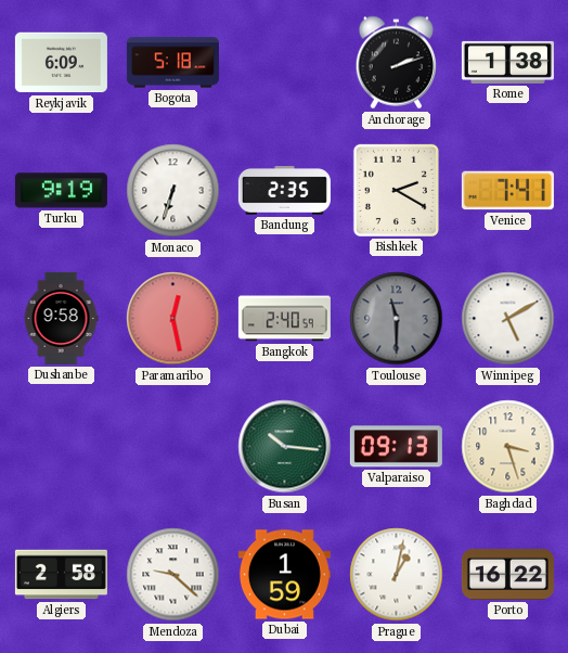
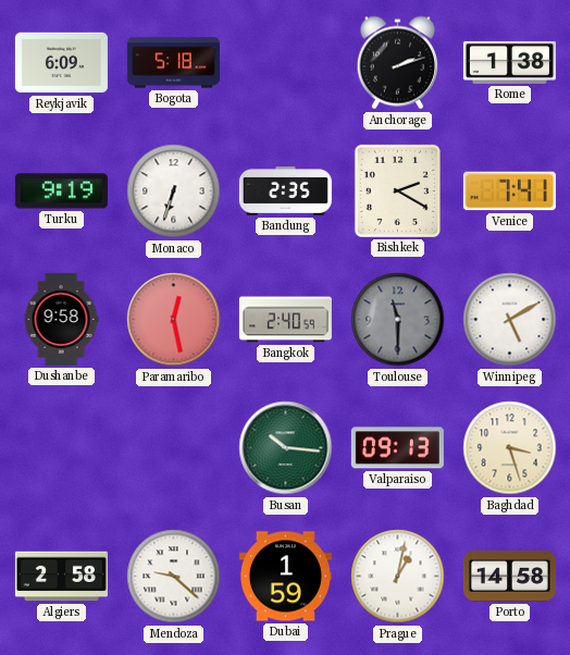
Porto: 16:22 -> 14:58
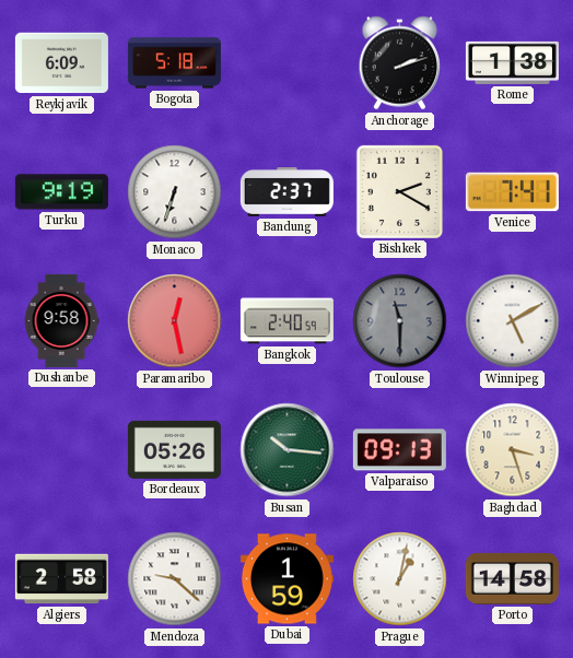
Bandung: 2:35 -> 2:37
Bordeaux: none -> 05:26
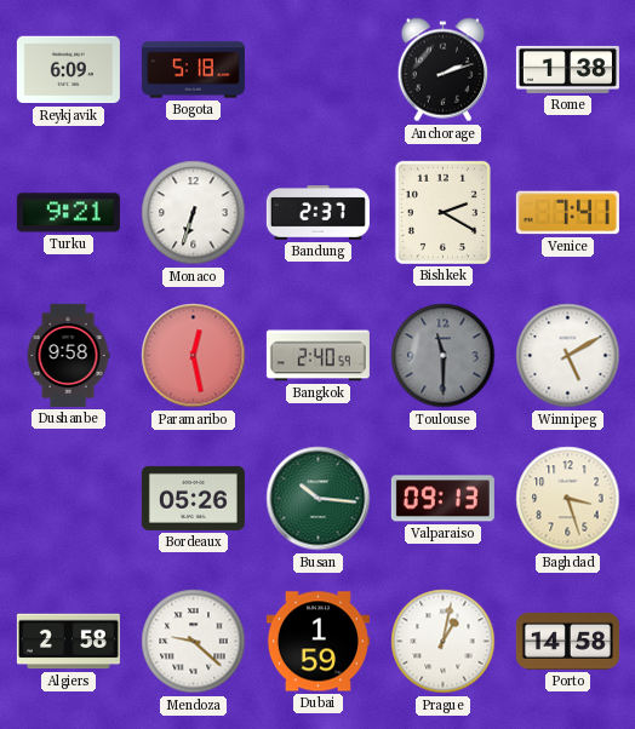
Turku: 9:19 -> 9:21
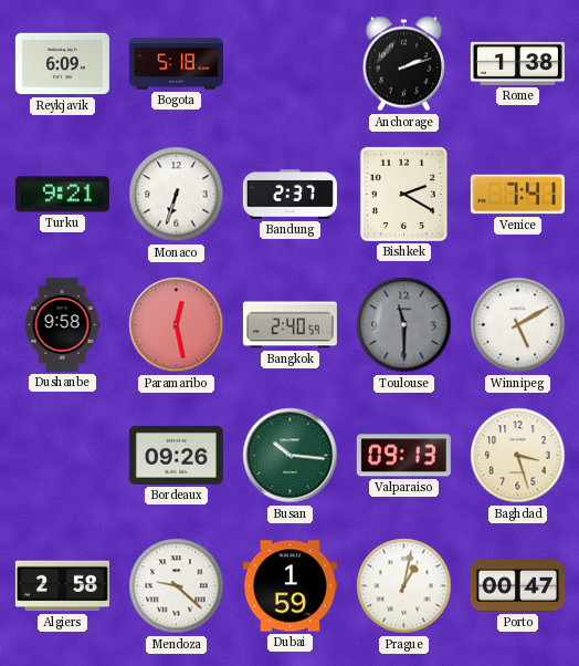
Bordeaux: 05:26 -> 09:26
Porto: 14:58 -> 00:47
